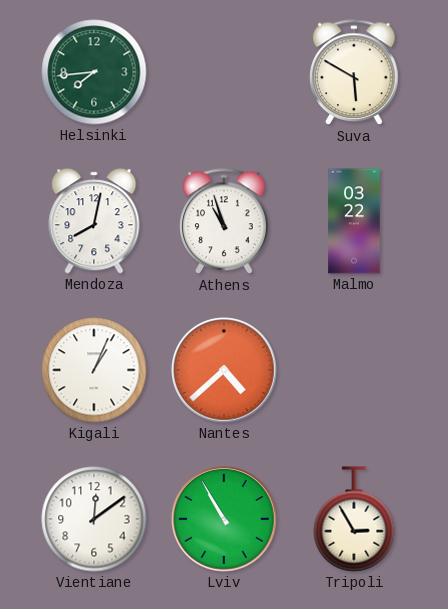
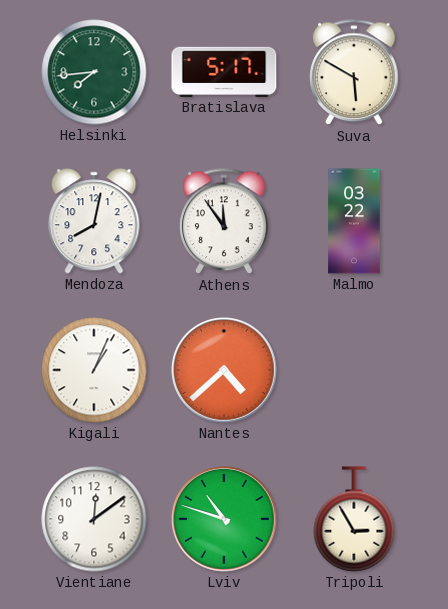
Bratislava: none -> 5:17
Athens: 10:57 -> 11:54
Lviv: 10:55 -> 10:48
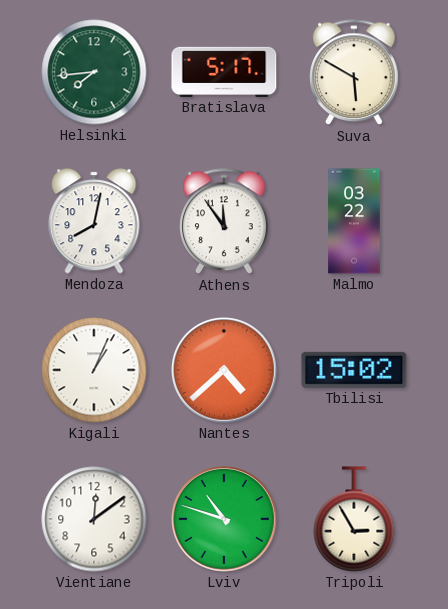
Tbilisi: none -> 15:02
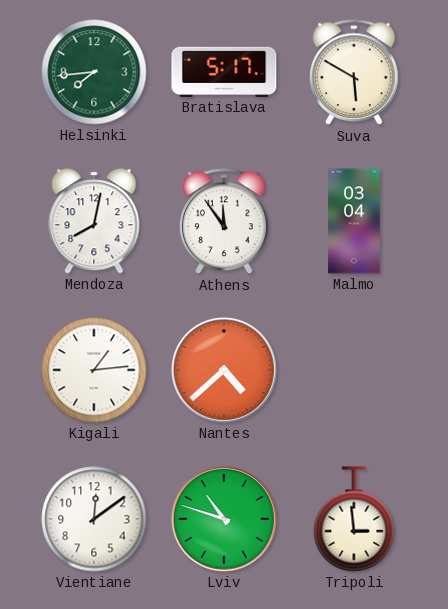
Malmo: 03:22 -> 03:04
Kigali: 1:04 -> 1:14
Tbilisi: 15:02 -> none
Tripoli: 2:55 -> 2:59
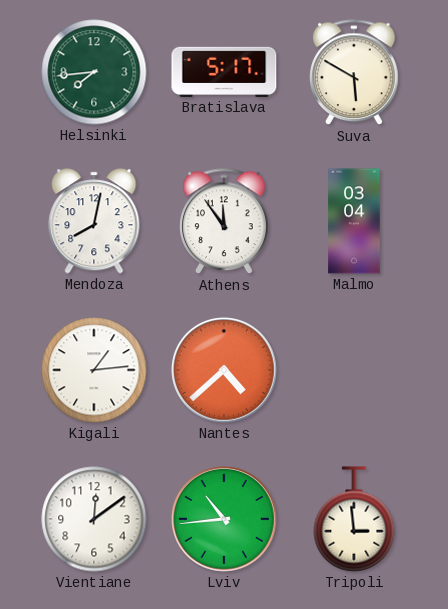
Lviv: 10:48 -> 10:44
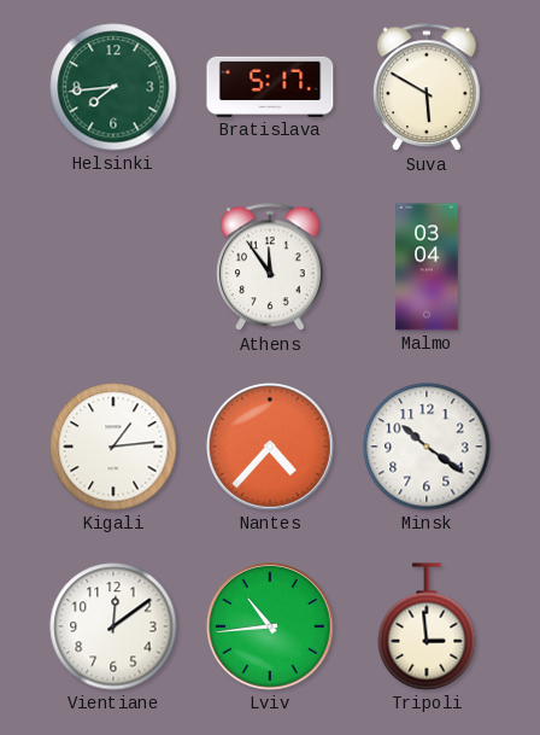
Mendoza: 8:02 -> none
Nantes: 4:38 -> 4:37
Minsk: none -> 10:21
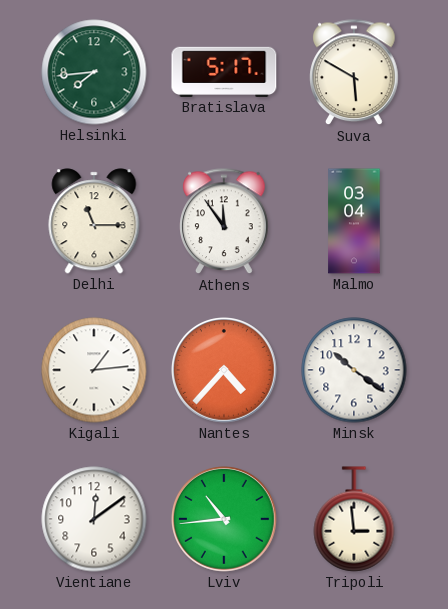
Delhi: none -> 11:15
